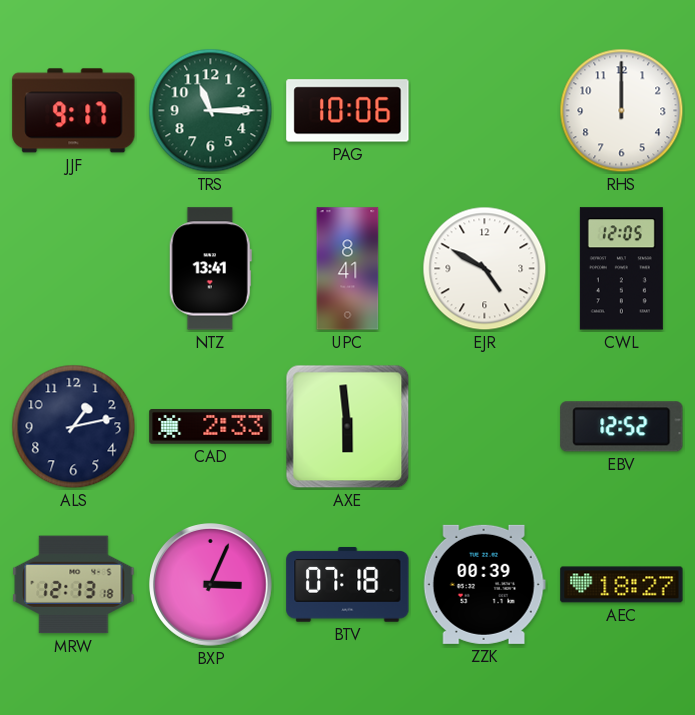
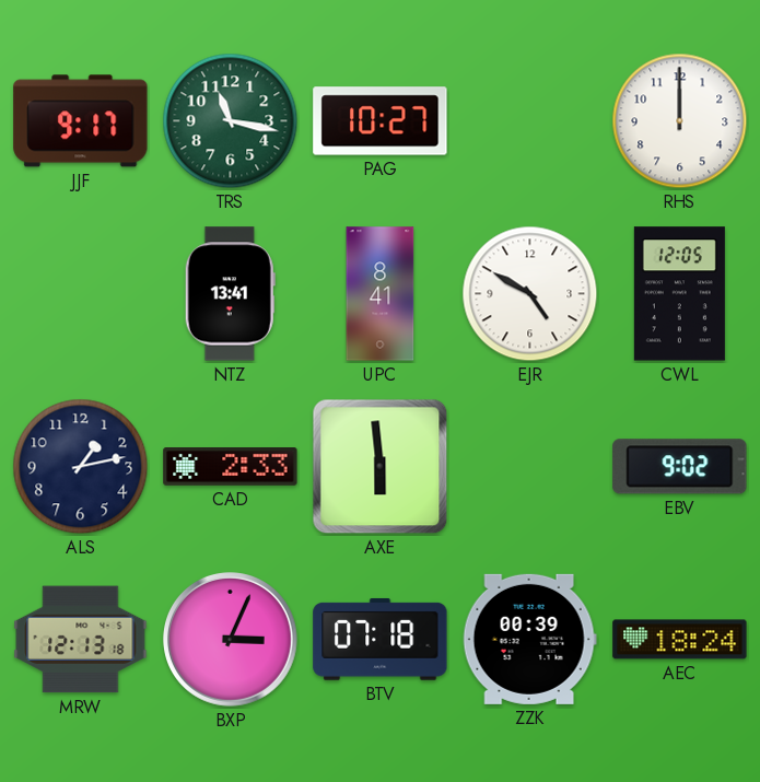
TRS: 11:15 -> 11:17
PAG: 10:06 -> 10:27
EBV: 12:52 -> 9:02
AEC: 18:27 -> 18:24
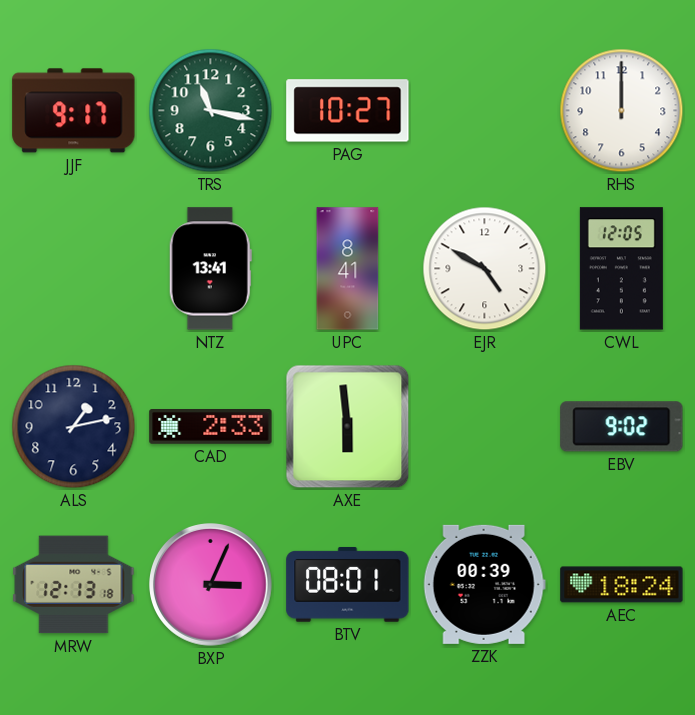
BTV: 07:18 -> 08:01
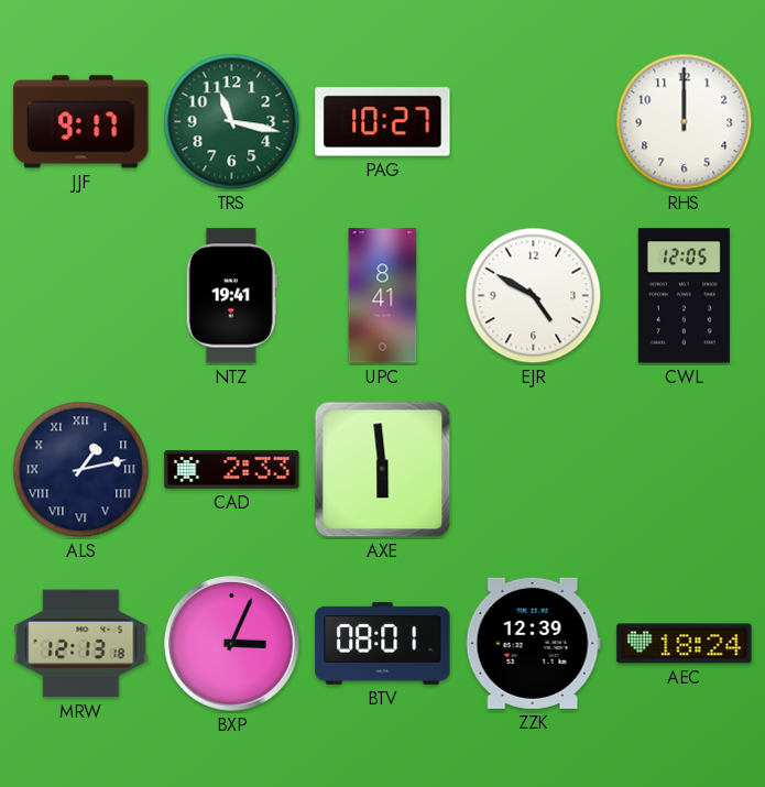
NTZ: 13:41 -> 19:41
ALS numerals: Arabic -> Roman
EBV: 9:02 -> none
ZZK: 00:39 -> 12:39
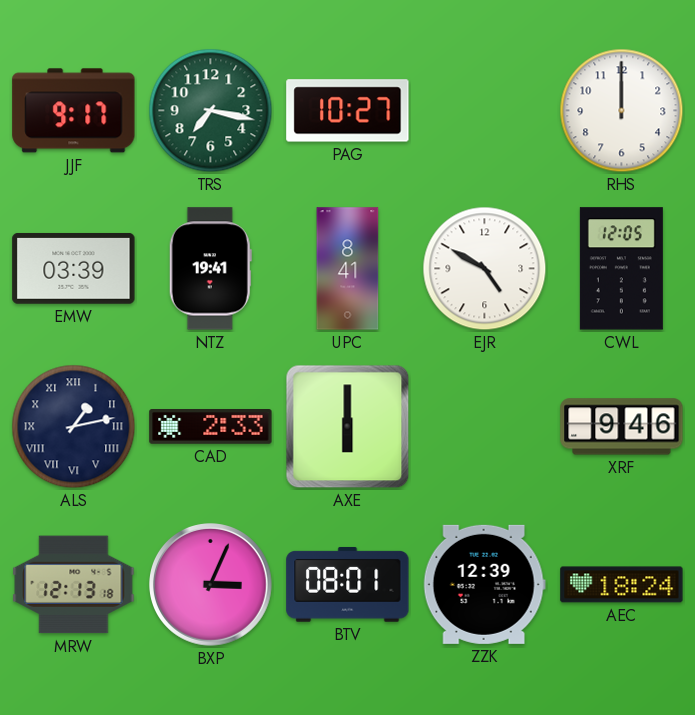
TRS: 11:17 -> 7:17
EMW: none -> 03:39
AXE: 5:59 -> 6:00
XRF: none -> 9:46
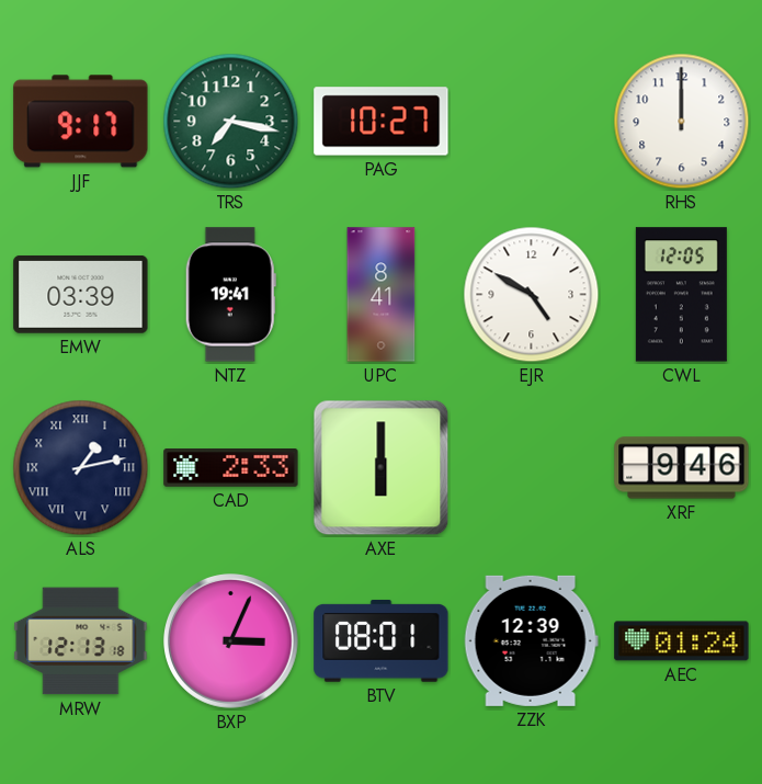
AEC: 18:24 -> 01:24
